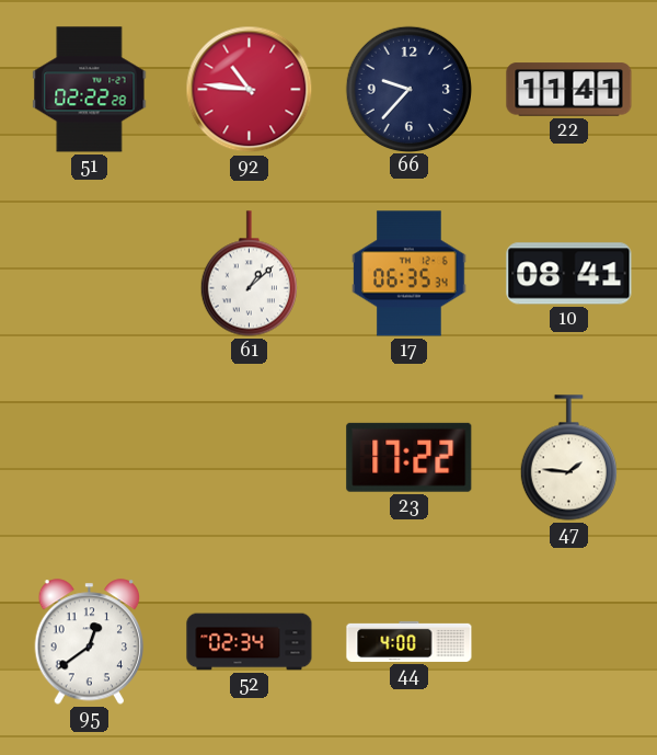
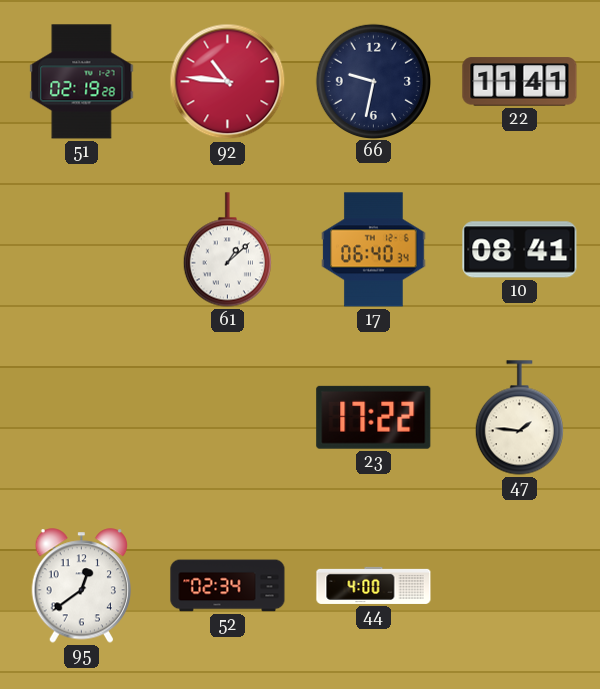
51: 02:22 -> 02:19
66: 9:37 -> 9:32
17: 06:35 -> 06:40
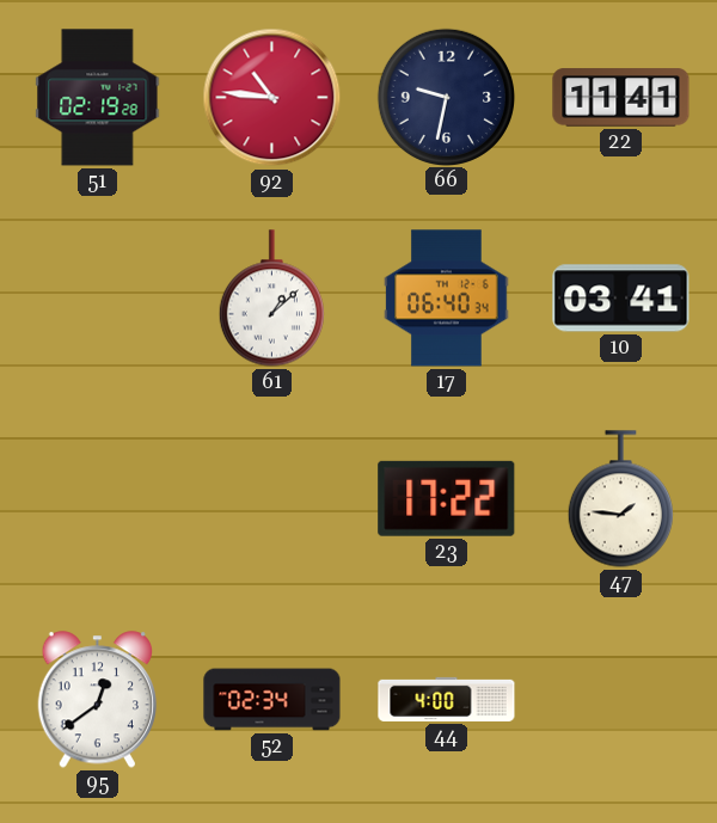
10: 08:41 -> 03:41
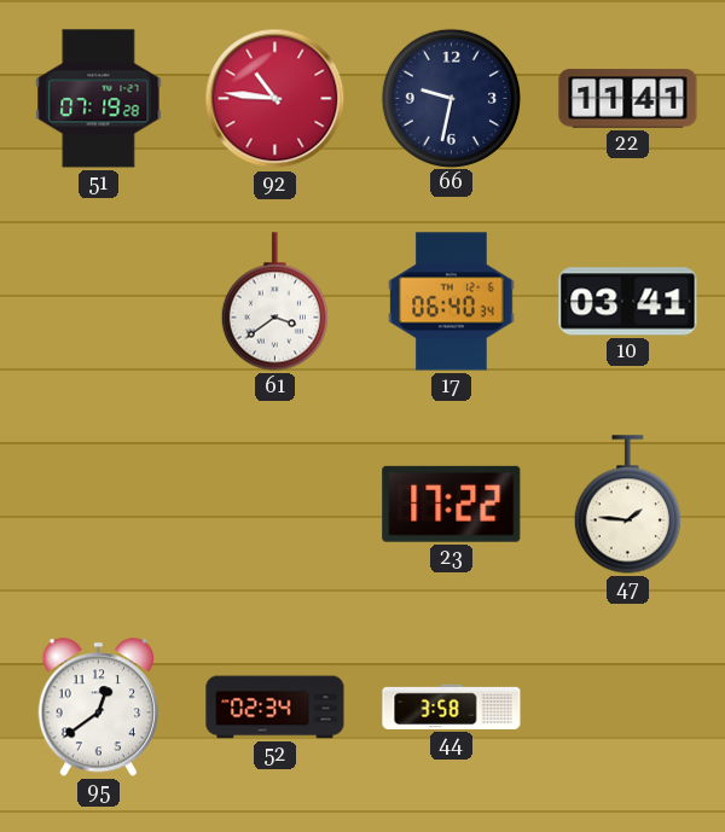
51: 02:19 -> 07:19
61: 1:08 -> 3:39
44: 4:00 -> 3:58
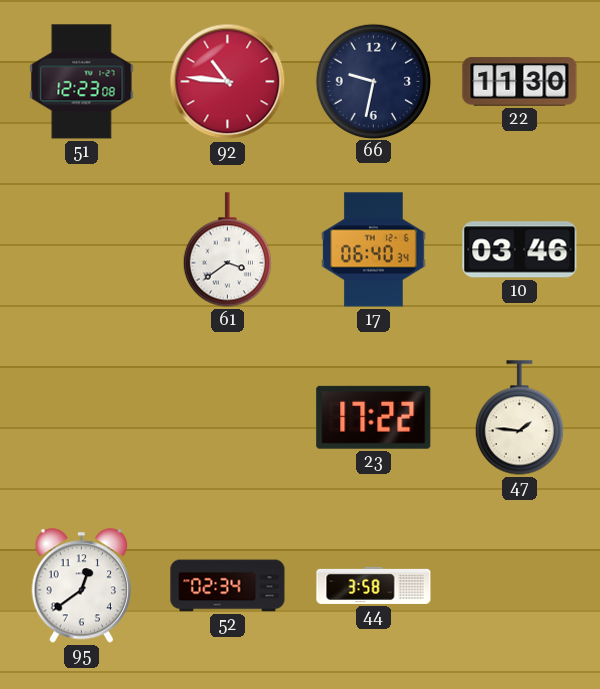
51: 07:19 -> 12:23
22: 11:41 -> 11:30
10: 03:41 -> 03:46
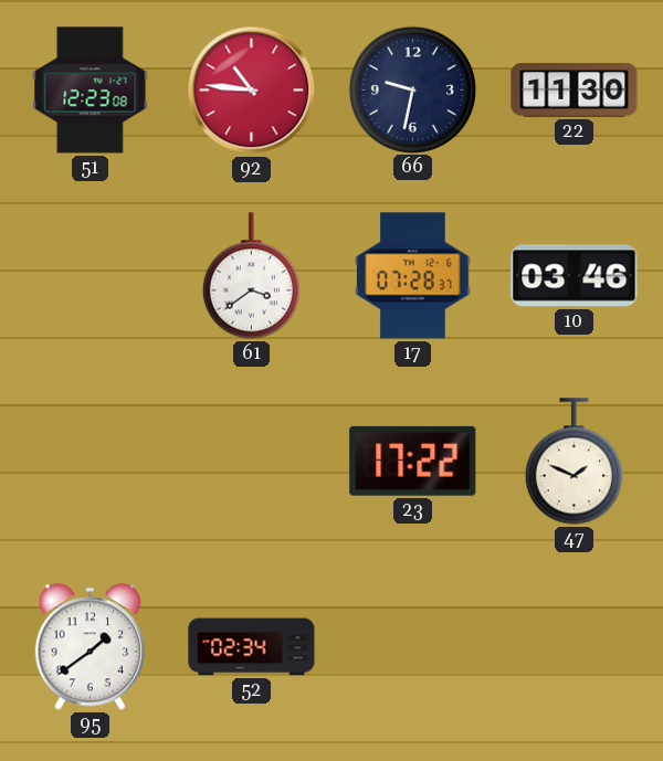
17: 06:40 -> 07:28
47: 1:46 -> 1:49
95: 12:39 -> 1:39
44: 3:58 -> none
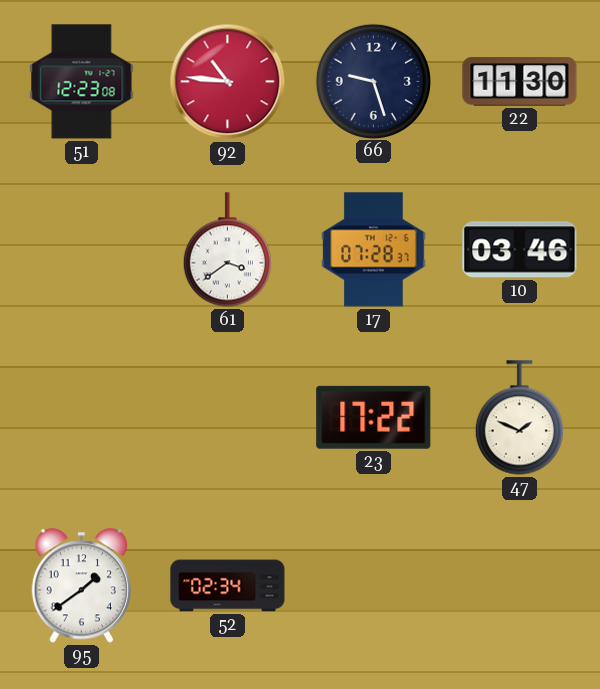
66: 9:32 -> 9:27
